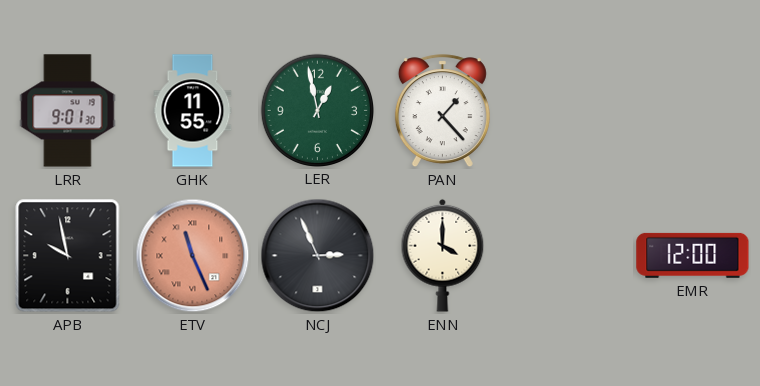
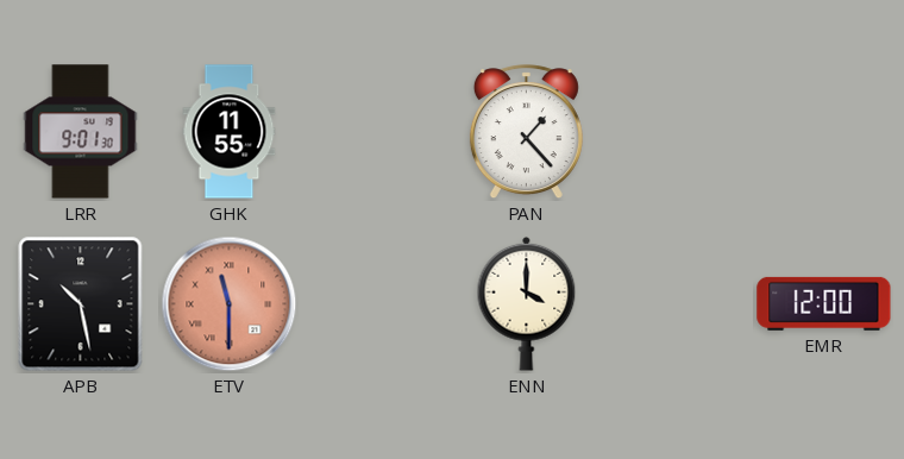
LER: 12:58 -> none
APB: 9:58 -> 10:28
ETV: 11:26 -> 11:30
NCJ: 2:56 -> none
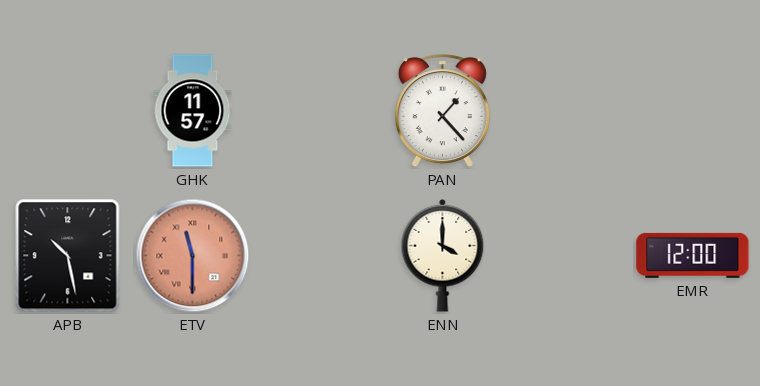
LRR: 9:01 -> none
GHK: 11:55 -> 11:57
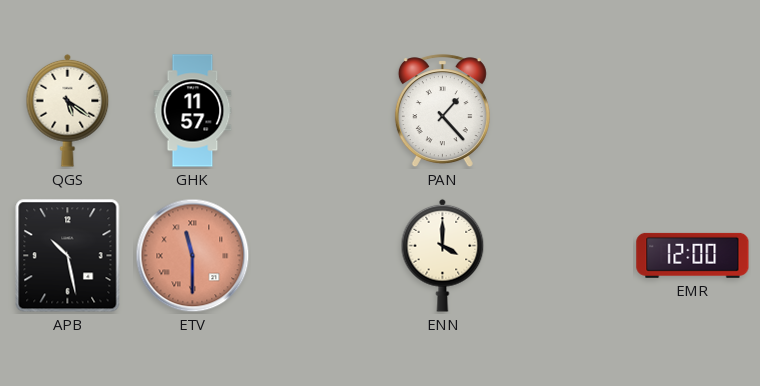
QGS: none -> 5:21
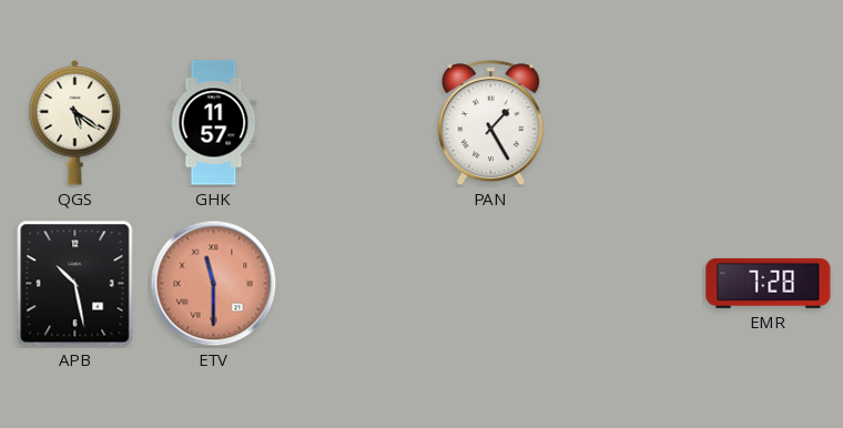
PAN: 1:23 -> 1:25
ENN: 4:00 -> none
EMR: 12:00 -> 7:28
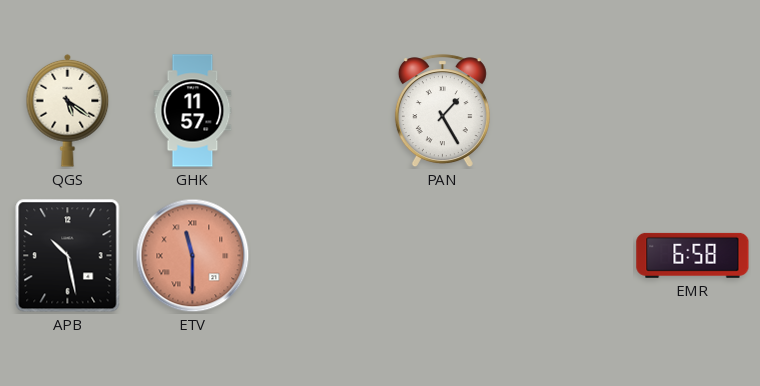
EMR: 7:28 -> 6:58
